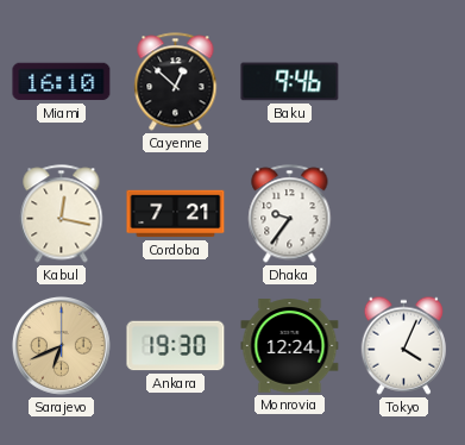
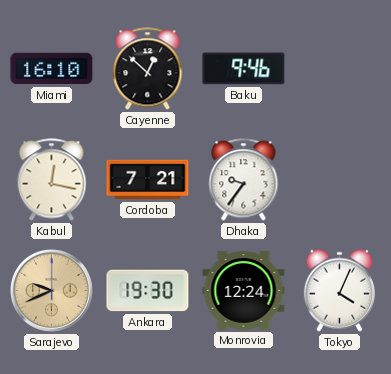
Sarajevo: 6:41 -> 9:41
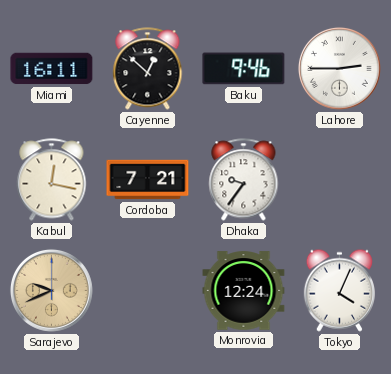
Miami: 16:10 -> 16:11
Lahore: none -> 2:45
Ankara: 19:30 -> none
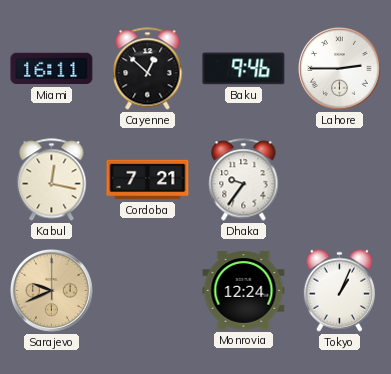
Tokyo: 4:04 -> 1:04
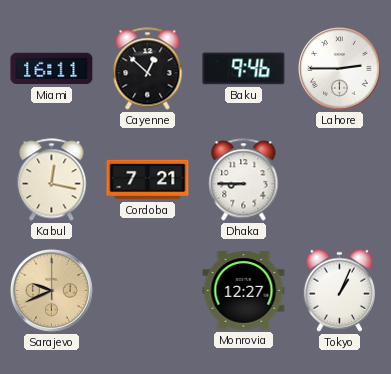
Dhaka: 9:36 -> 8:45
Monrovia: 12:24 -> 12:27
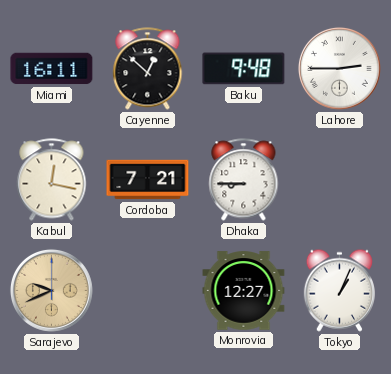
Baku: 9:46 -> 9:48
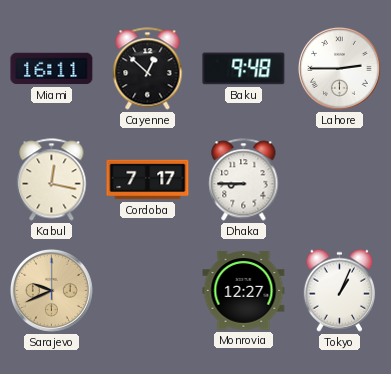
Cordoba: 7:21 -> 7:17
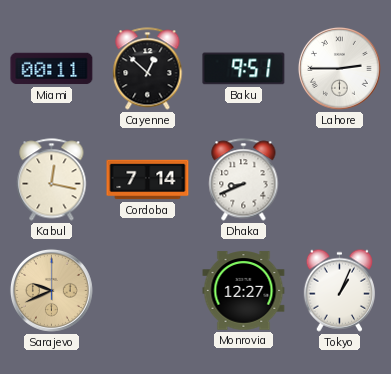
Miami: 16:11 -> 00:11
Baku: 9:48 -> 9:51
Cordoba: 7:17 -> 7:14
Dhaka: 8:45 -> 8:41
